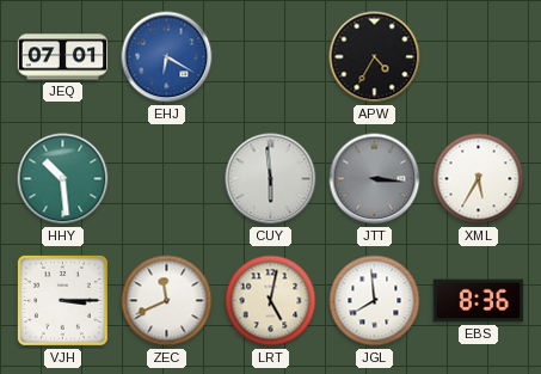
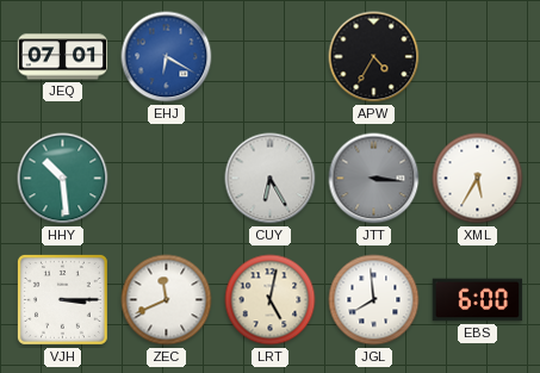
CUY: 5:59 -> 6:25
EBS: 8:36 -> 6:00
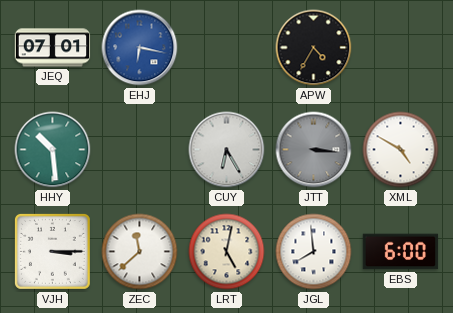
EHJ: 6:20 -> 6:17
XML: 5:35 -> 4:50
ZEC: 11:41 -> 11:38
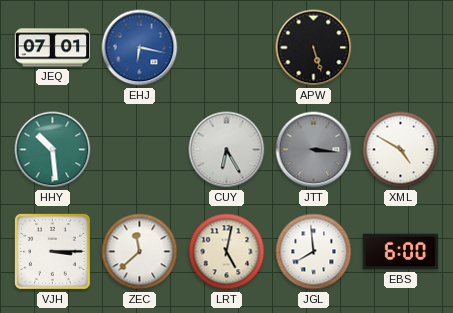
APW: 4:35 -> 5:27
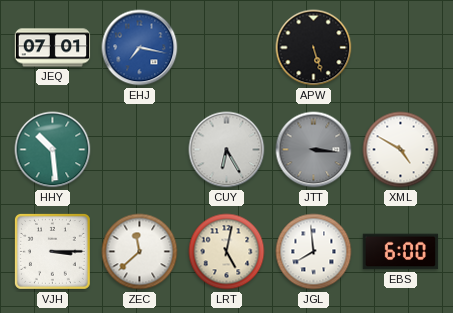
EHJ: 6:17 -> 7:17
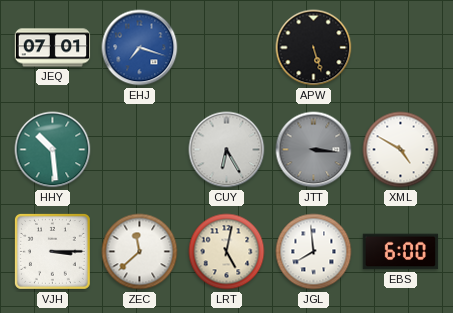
EHJ: 7:17 -> 7:18
